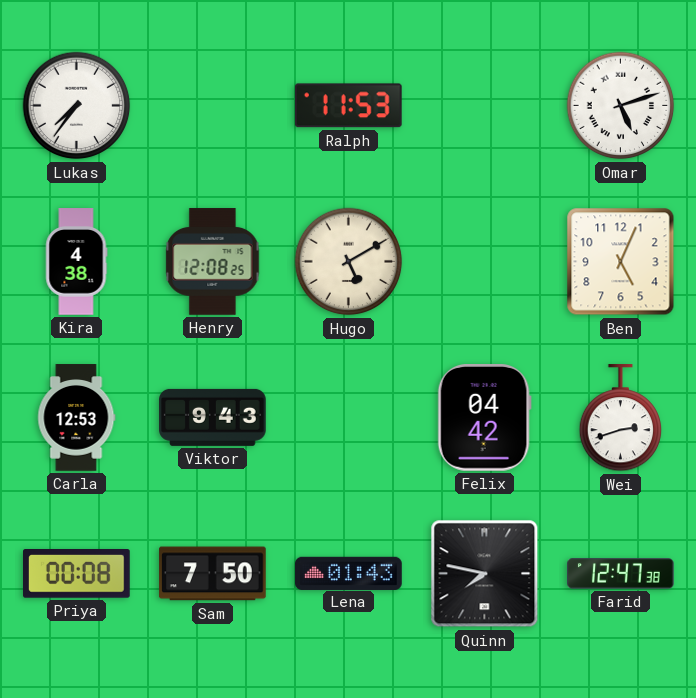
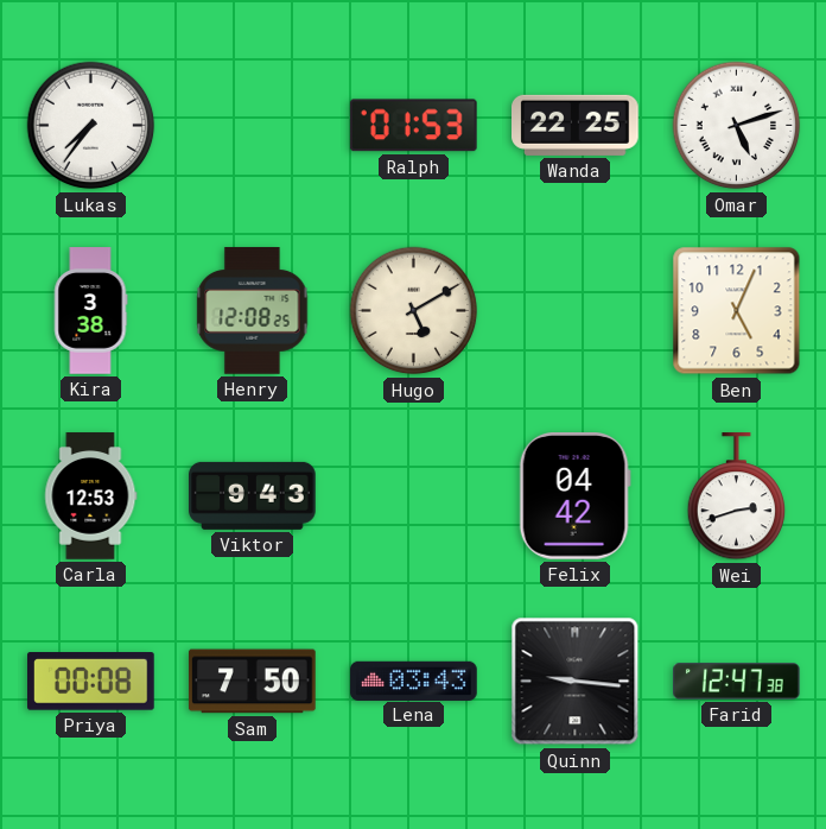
Ralph: 11:53 -> 01:53
Wanda: none -> 22:25
Kira: 4:38 -> 3:38
Lena: 01:43 -> 03:43
Quinn: 7:47 -> 9:16
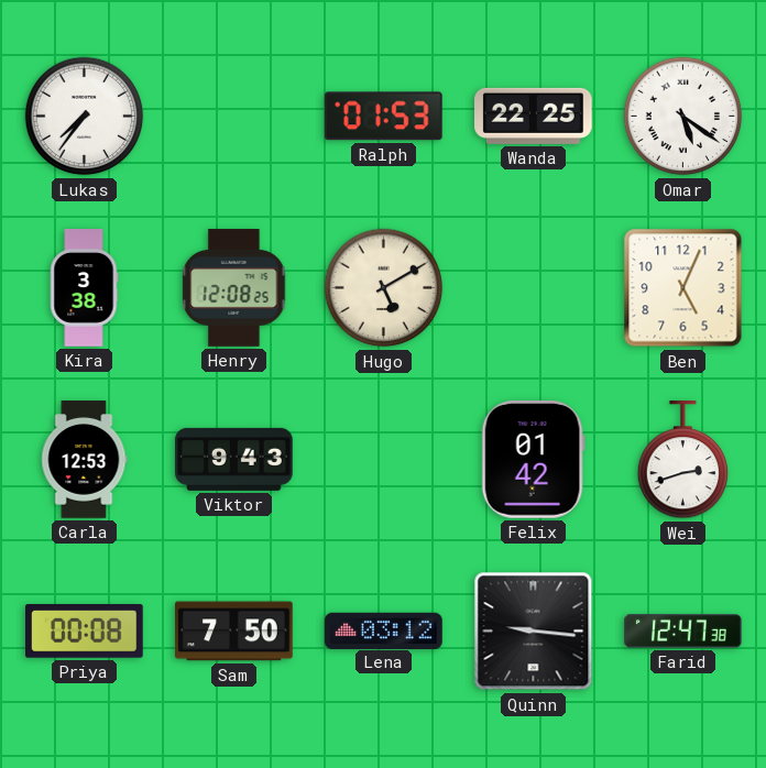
Omar: 5:12 -> 5:21
Felix: 04:42 -> 01:42
Lena: 03:43 -> 03:12
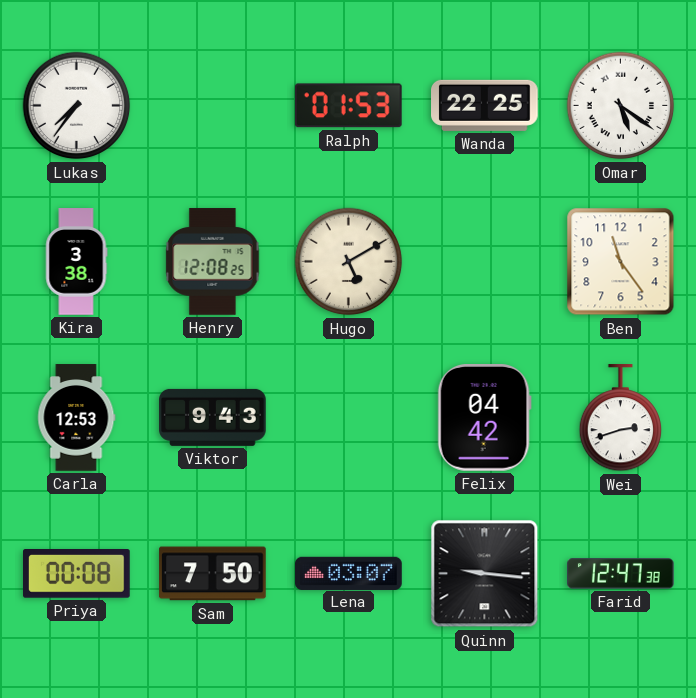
Ben: 5:04 -> 11:24
Felix: 01:42 -> 04:42
Lena: 03:12 -> 03:07
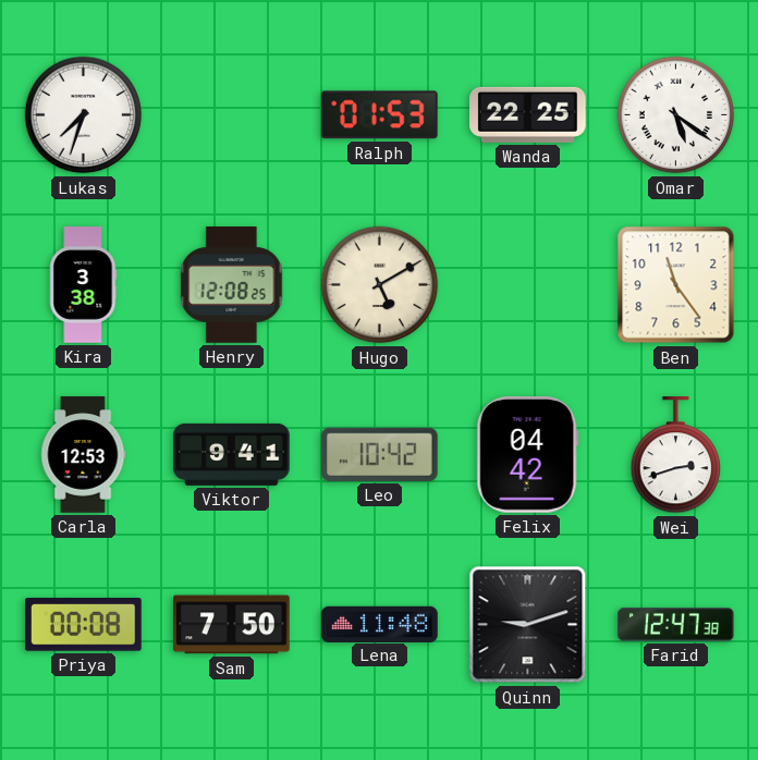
Lukas: 7:36 -> 7:33
Viktor: 9:43 -> 9:41
Leo: none -> 10:42
Lena: 03:07 -> 11:48
Quinn: 9:16 -> 9:12
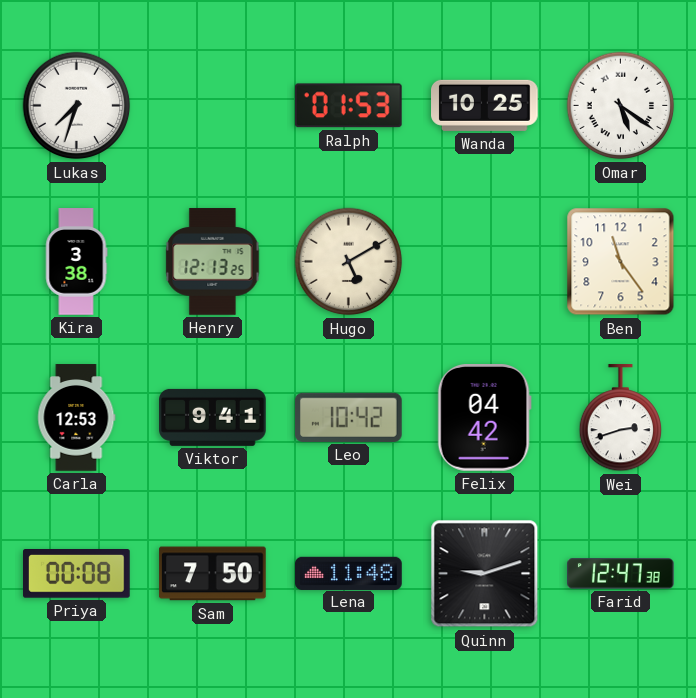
Wanda: 22:25 -> 10:25
Henry: 12:08 -> 12:13
